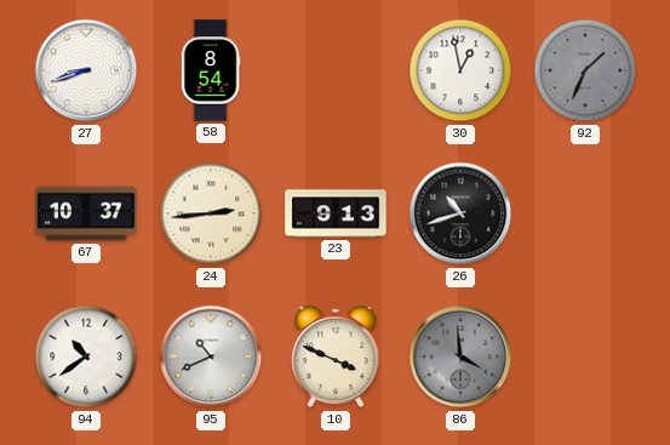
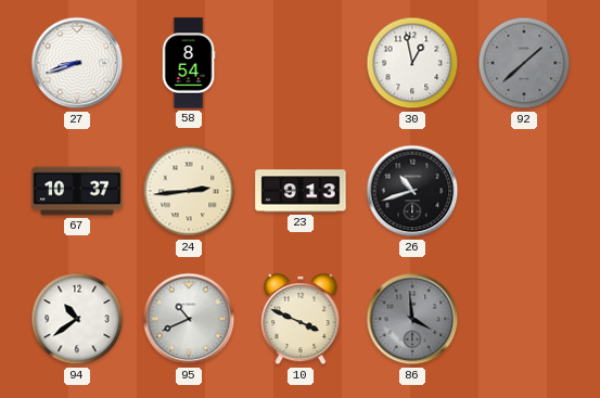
92: 1:34 -> 1:38
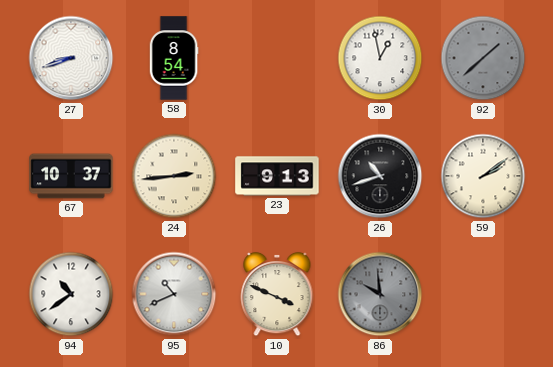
59: none -> 2:09
86: 3:59 -> 9:59
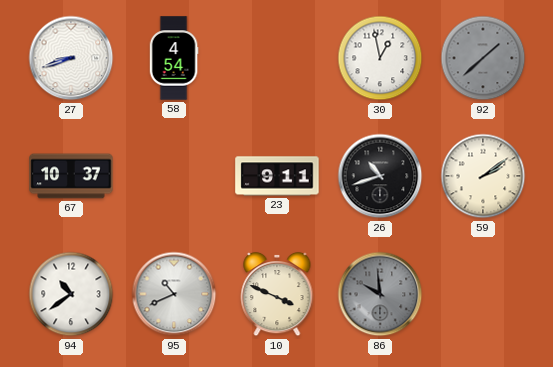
58: 8:54 -> 4:54
24: 2:44 -> none
23: 9:13 -> 9:11
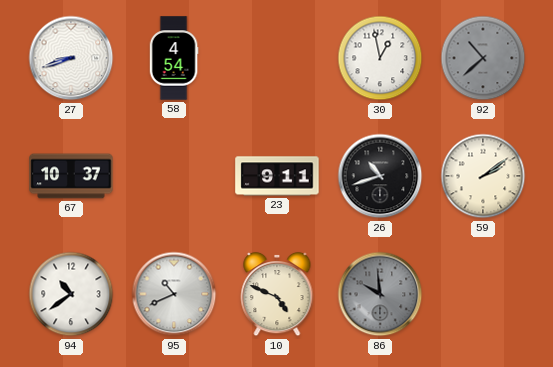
92: 1:38 -> 10:38
10: 3:49 -> 4:49
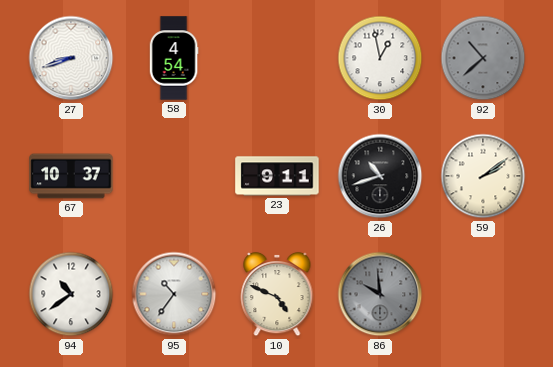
95: 10:41 -> 10:36
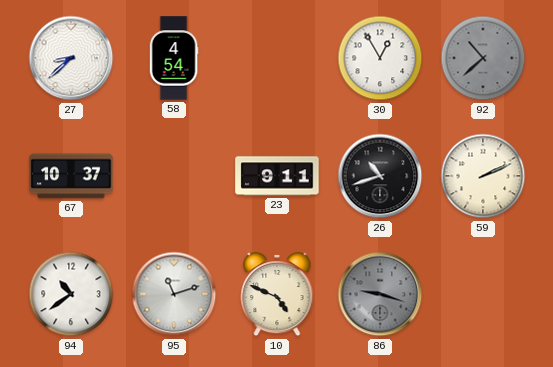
27: 8:42 -> 8:38
30: 12:58 -> 12:55
59: 2:09 -> 2:11
95: 10:36 -> 11:12
86: 9:59 -> 9:18
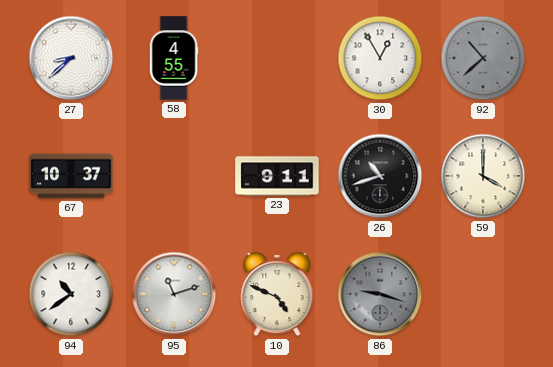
58: 4:54 -> 4:55
59: 2:11 -> 4:00
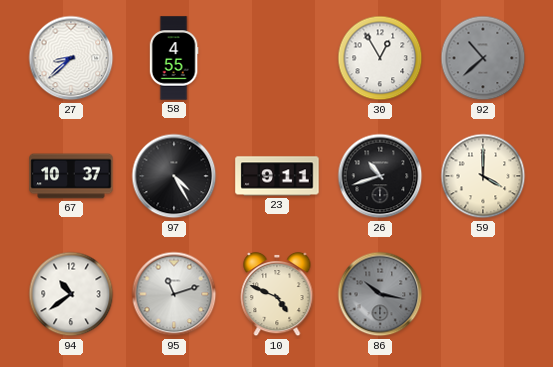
97: none -> 4:25
86: 9:18 -> 10:17
